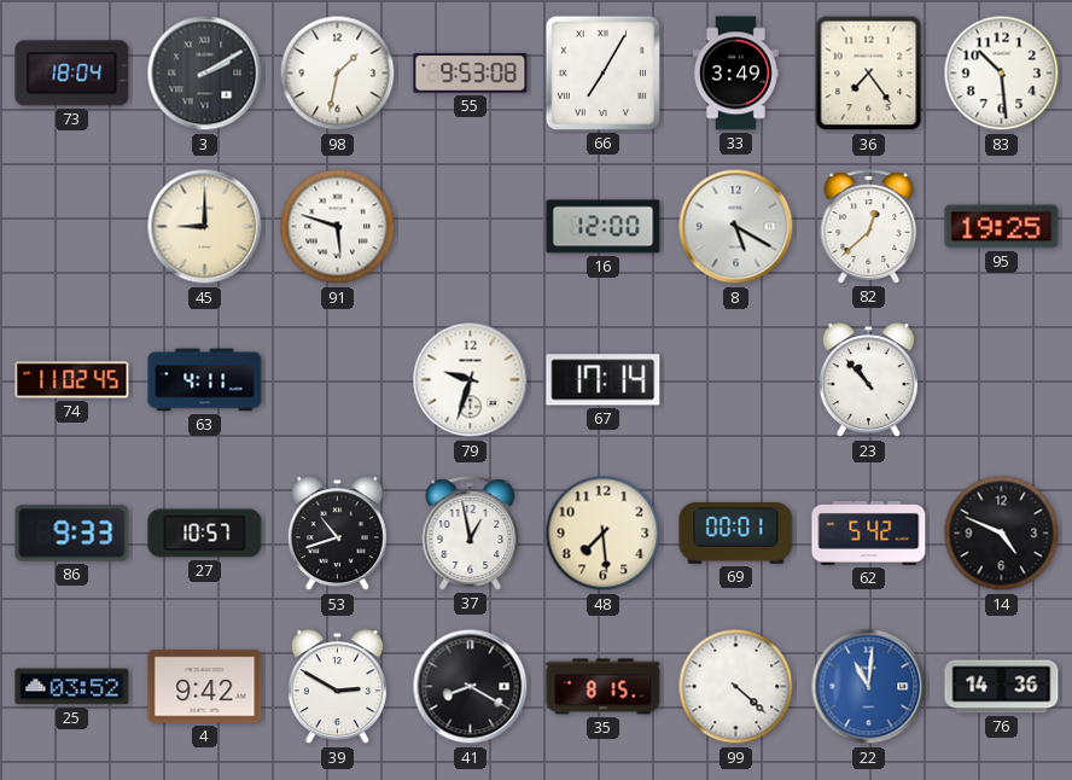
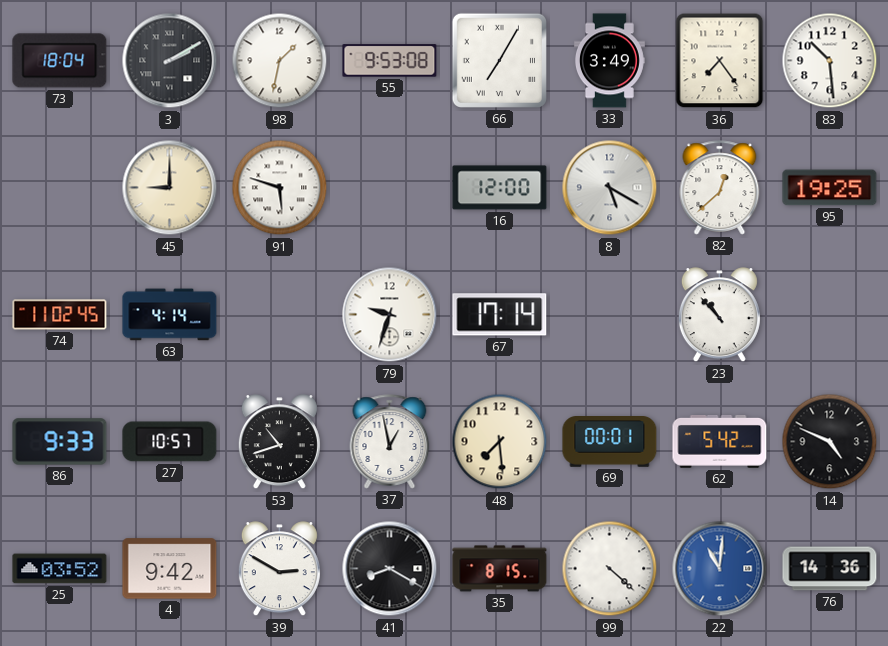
63: 4:11 -> 4:14
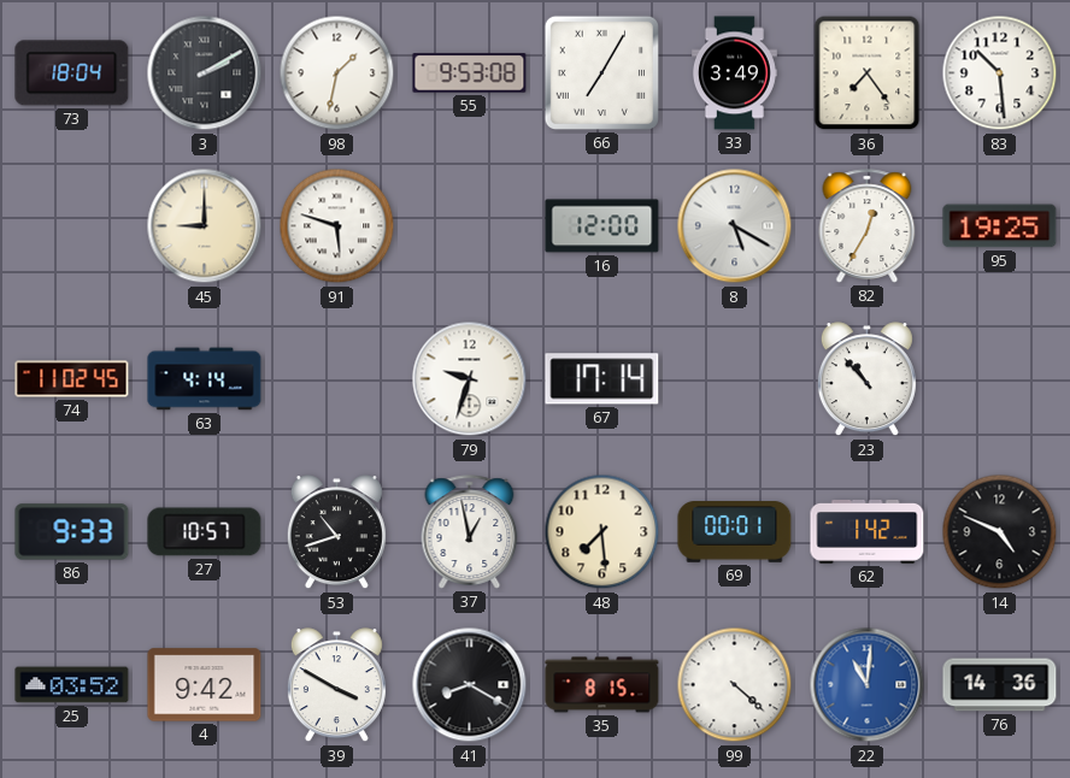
82: 12:38 -> 12:35
62: 5:42 -> 1:42
39: 2:50 -> 3:50
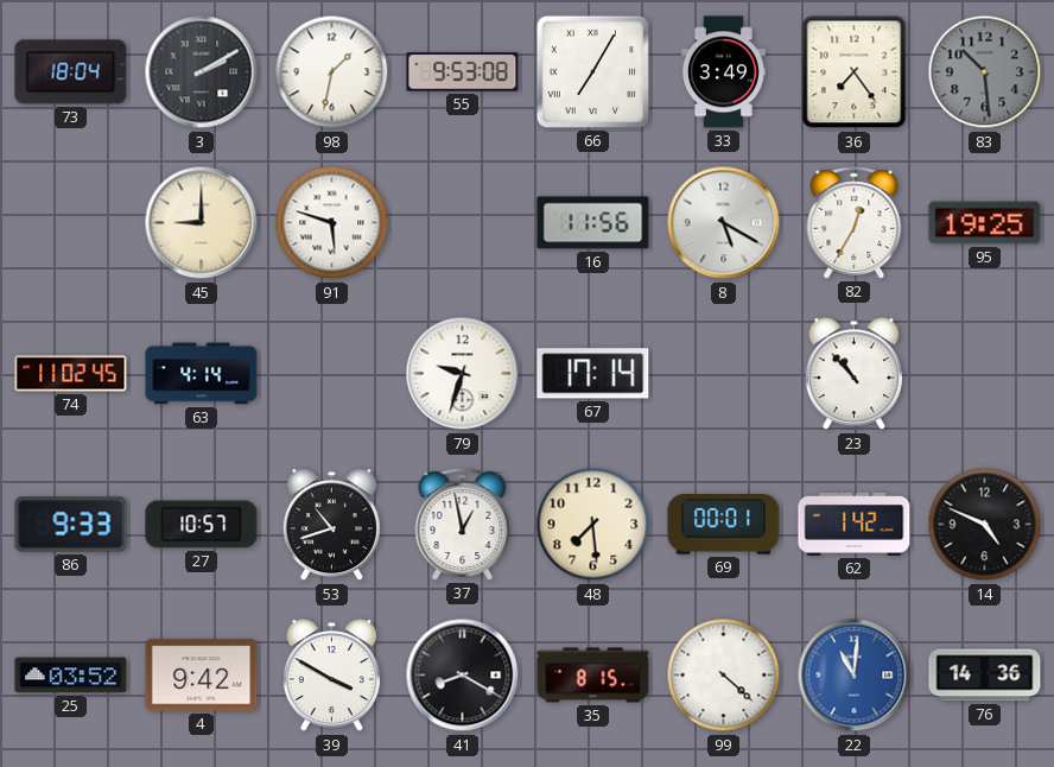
83 dial: white -> grey
16: 12:00 -> 11:56
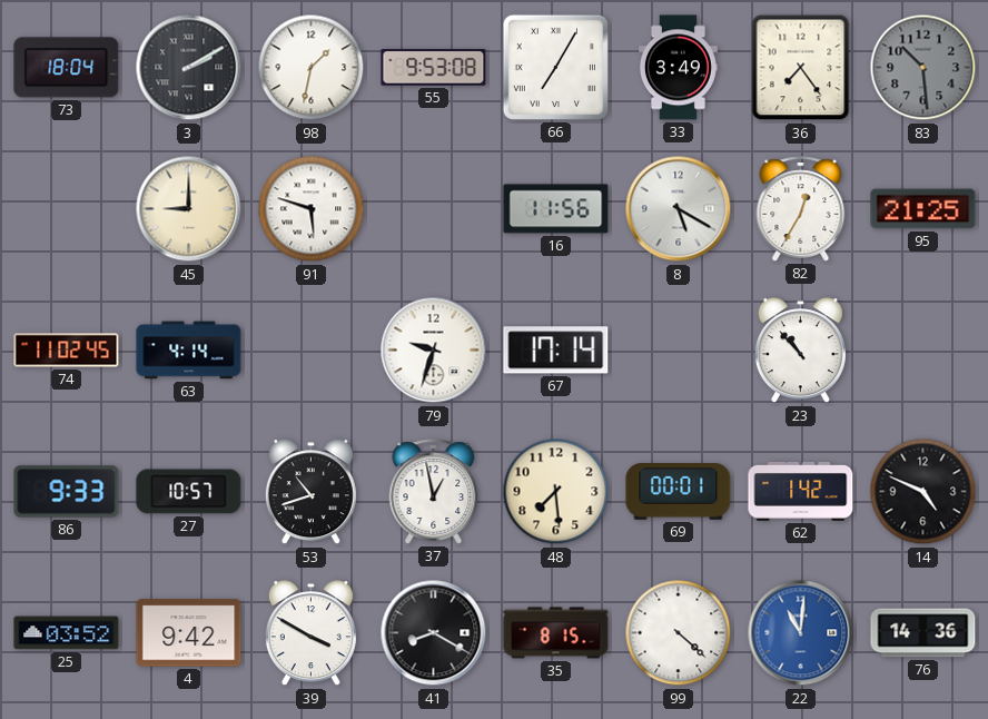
95: 19:25 -> 21:25
